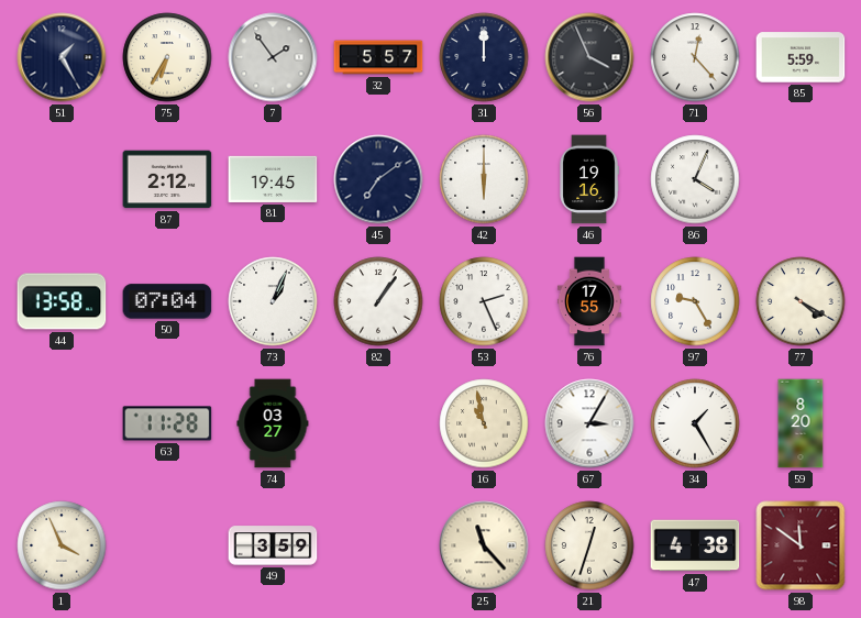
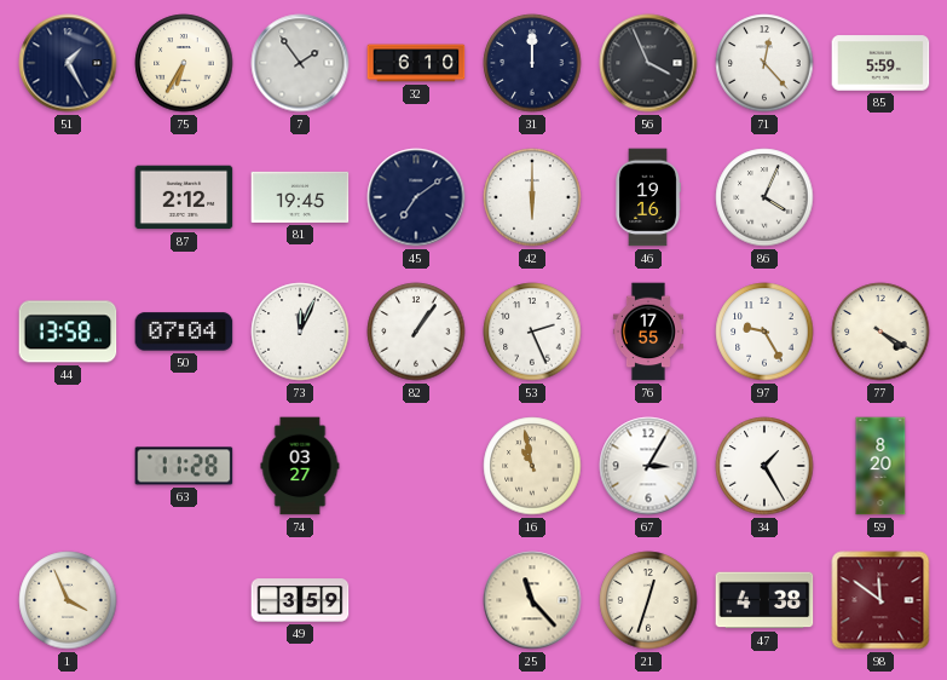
32: 5:57 -> 6:10
73: 1:04 -> 12:04
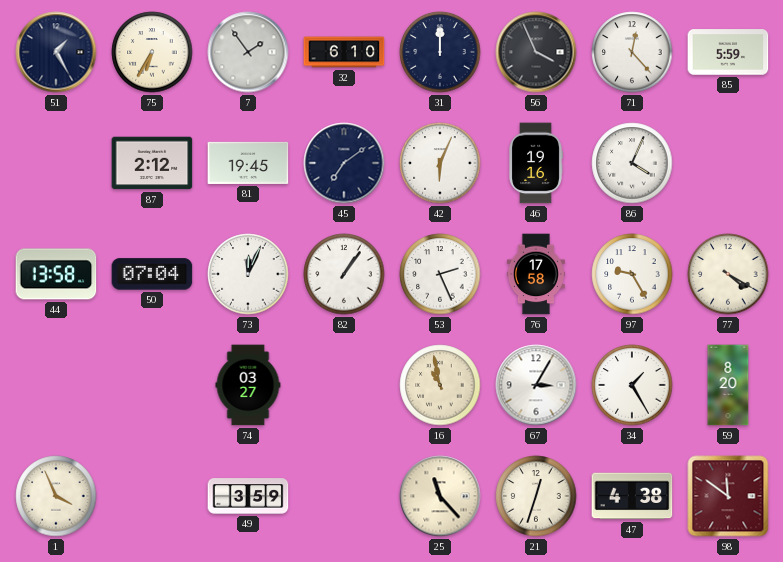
42: 6:00 -> 6:04
76: 17:55 -> 17:58
63: 11:28 -> none
